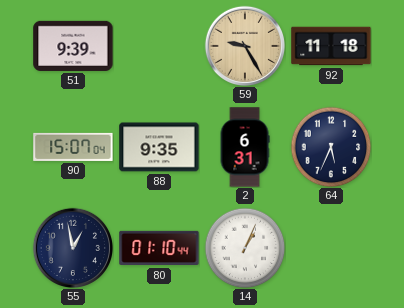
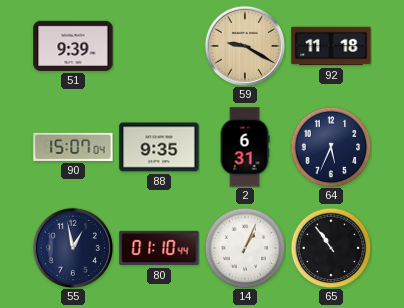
59: 9:25 -> 9:20
65: none -> 10:54
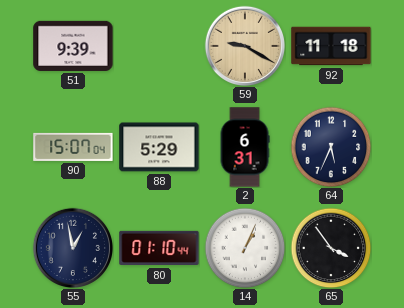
88: 9:35 -> 5:29
65: 10:54 -> 3:54
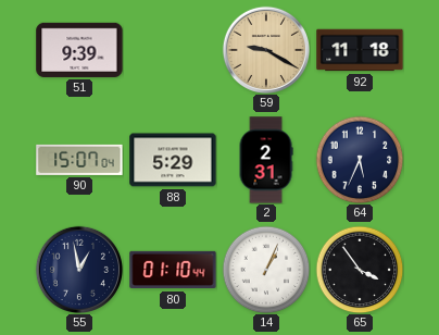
2: 6:31 -> 2:31
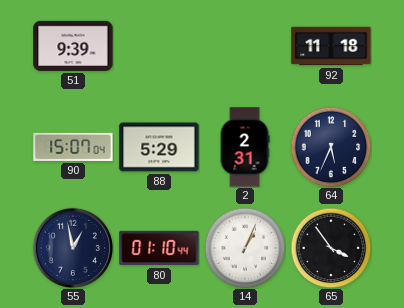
59: 9:20 -> none
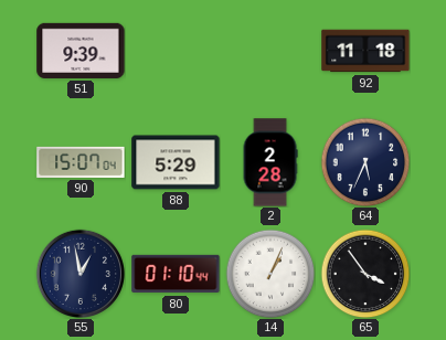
2: 2:31 -> 2:28
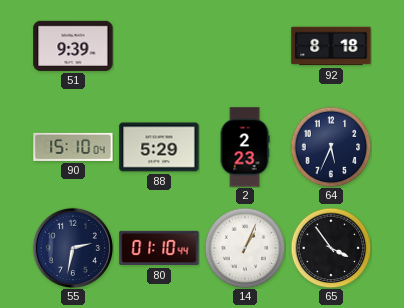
92: 11:18 -> 8:18
90: 15:07 -> 15:10
2: 2:28 -> 2:23
55: 12:58 -> 2:32
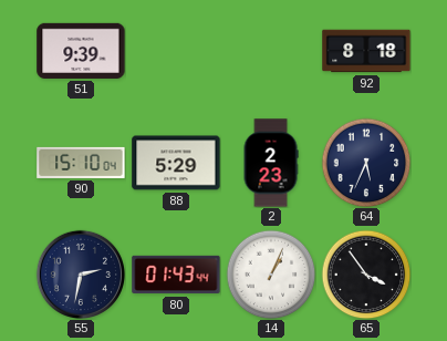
80: 01:10 -> 01:43
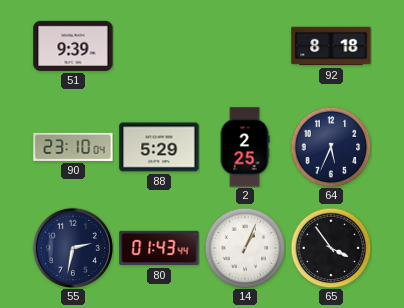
90: 15:10 -> 23:10
2: 2:23 -> 2:25
